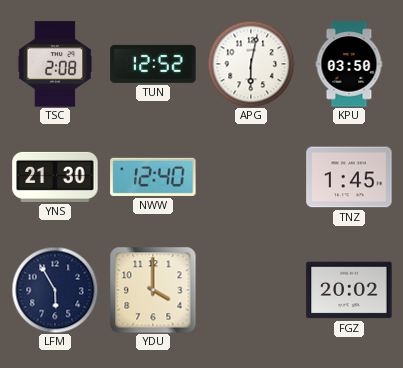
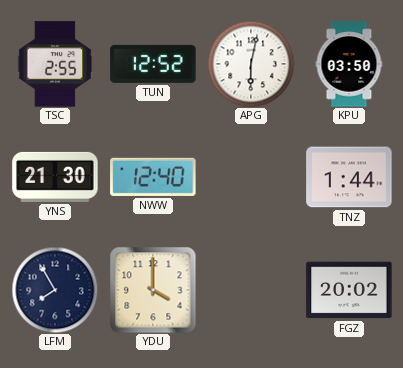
TSC: 2:08 -> 2:55
TNZ: 1:45 -> 1:44
LFM: 5:55 -> 7:55
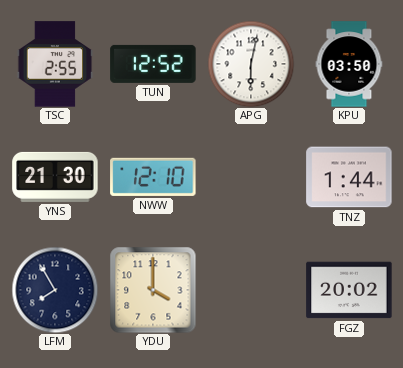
NWW: 12:40 -> 12:10
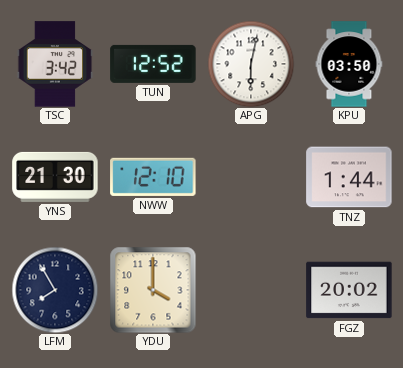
TSC: 2:55 -> 3:42
